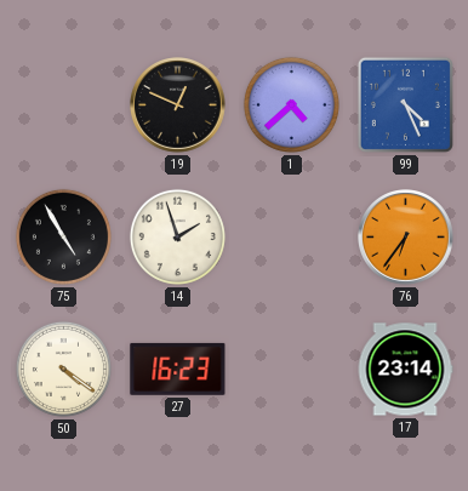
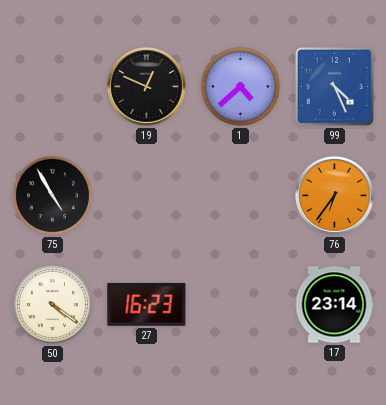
14: 1:57 -> none
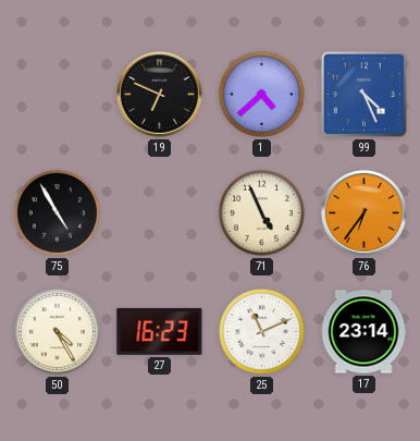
19: 12:49 -> 6:49
71: none -> 4:56
50: 4:21 -> 4:25
25: none -> 11:11
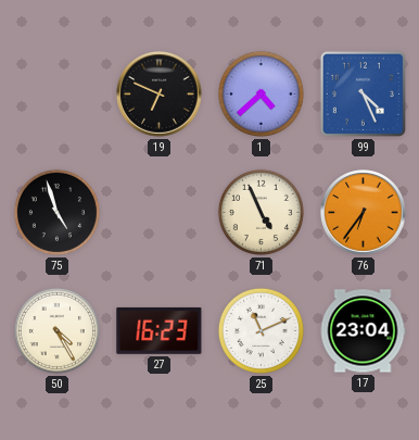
75: 4:55 -> 4:57
17: 23:14 -> 23:04
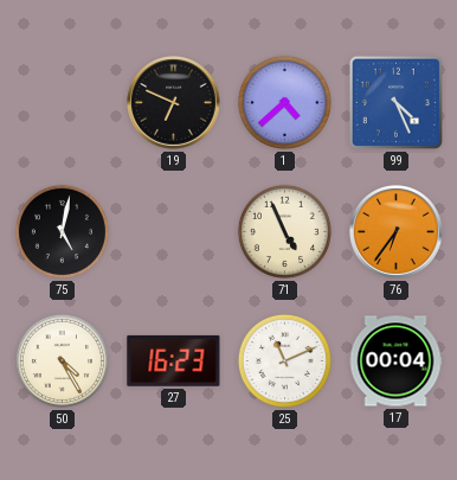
75: 4:57 -> 5:02
17: 23:04 -> 00:04
